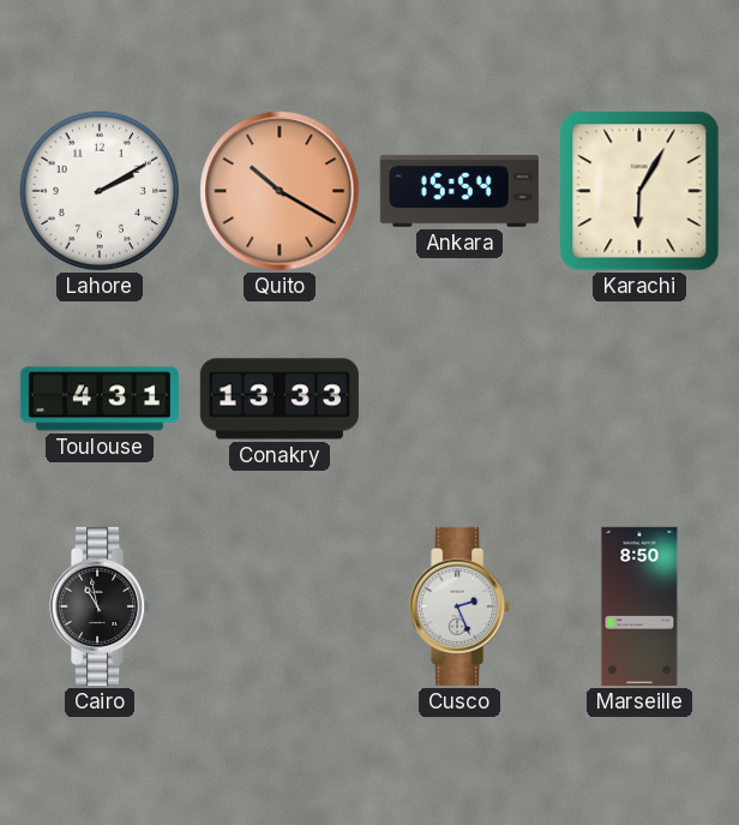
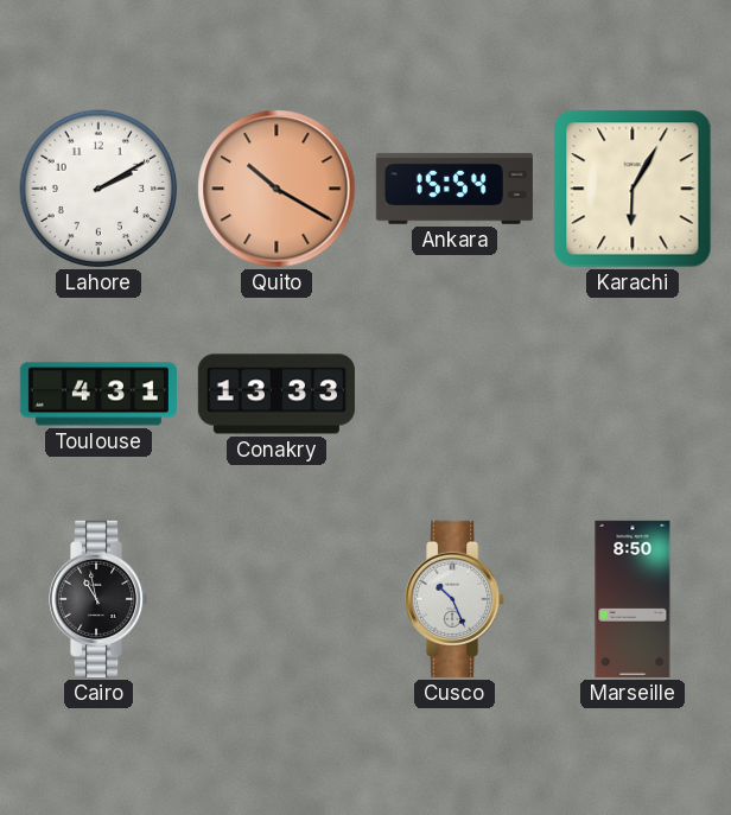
Cusco: 2:26 -> 10:26
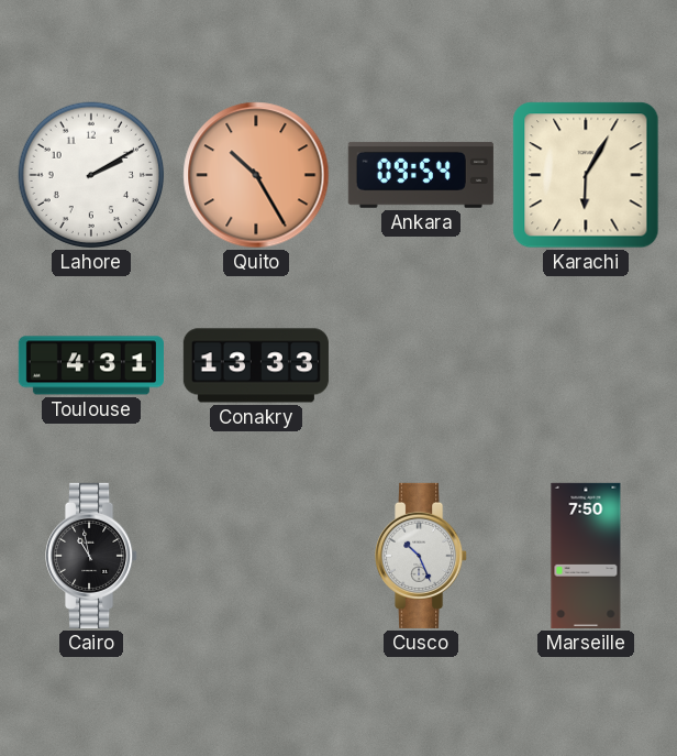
Quito: 10:20 -> 10:25
Ankara: 15:54 -> 09:54
Marseille: 8:50 -> 7:50
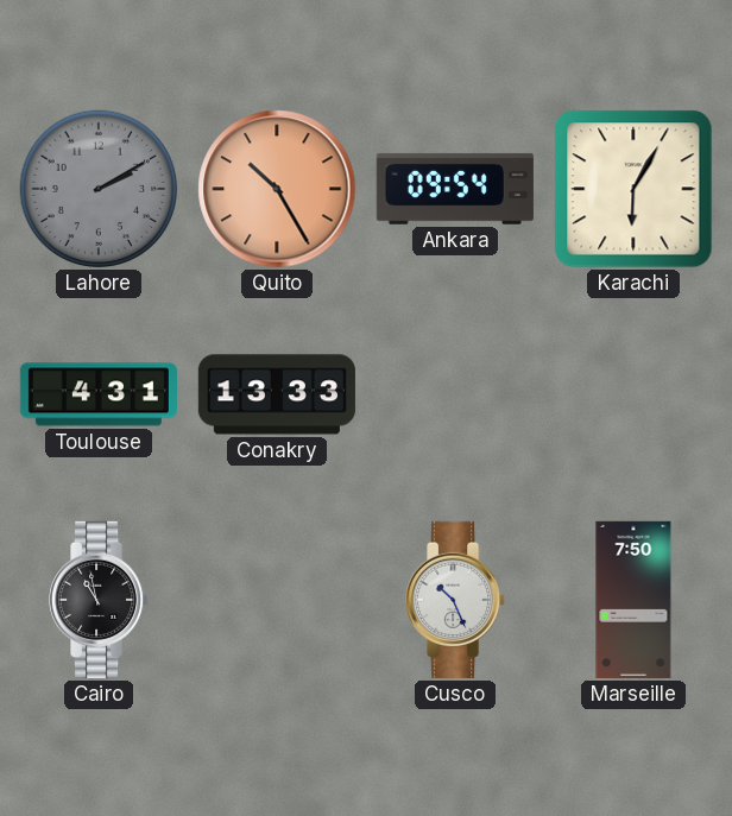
Lahore dial: white -> grey
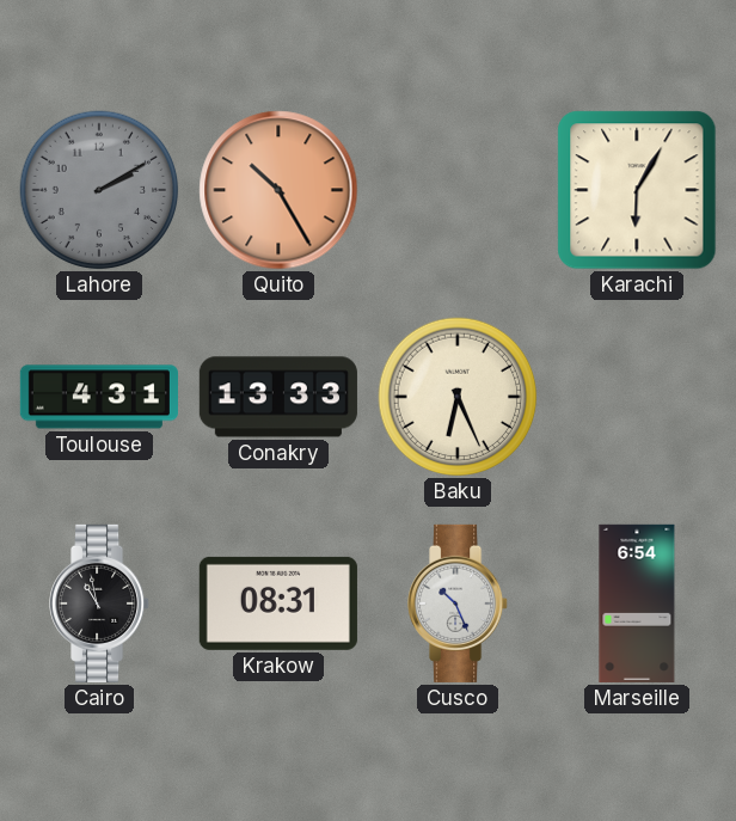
Ankara: 09:54 -> none
Baku: none -> 6:26
Krakow: none -> 08:31
Marseille: 7:50 -> 6:54
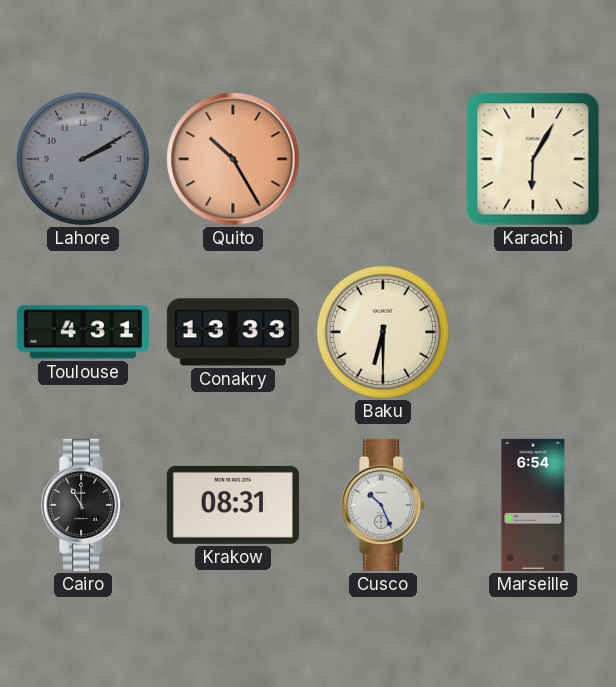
Baku: 6:26 -> 6:30
Cairo: 10:58 -> 11:00
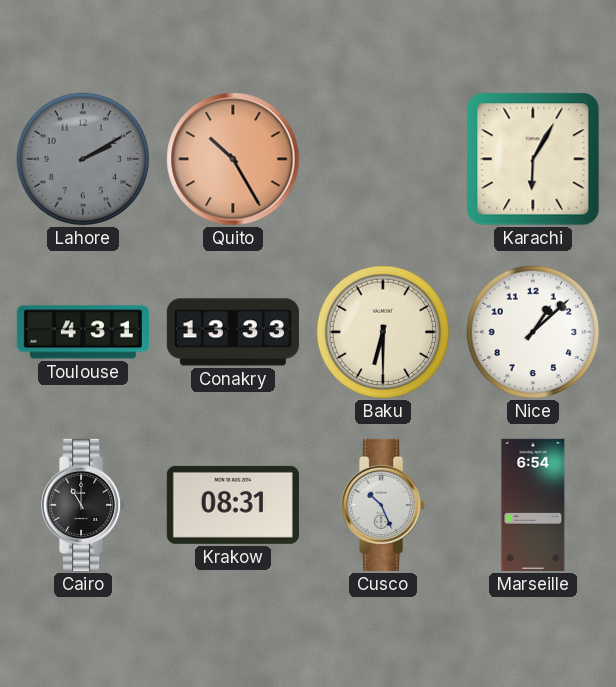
Nice: none -> 1:08
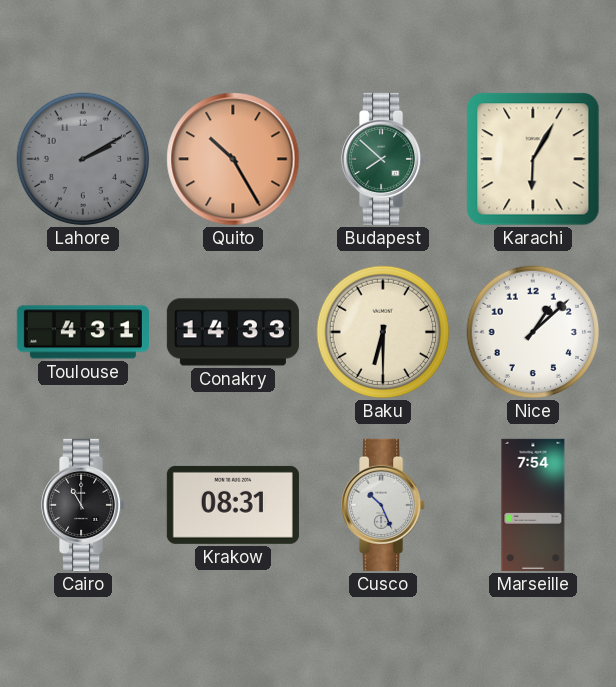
Budapest: none -> 7:52
Conakry: 13:33 -> 14:33
Marseille: 6:54 -> 7:54
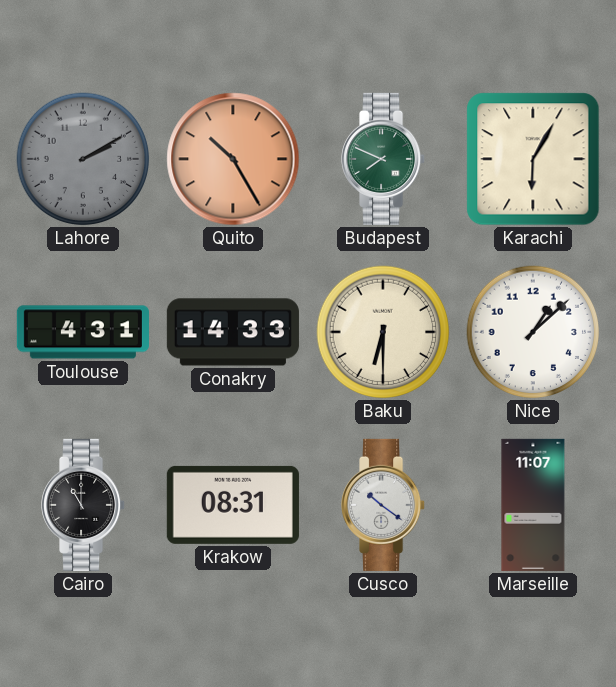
Budapest: 7:52 -> 7:49
Cusco: 10:26 -> 10:21
Marseille: 7:54 -> 11:07
